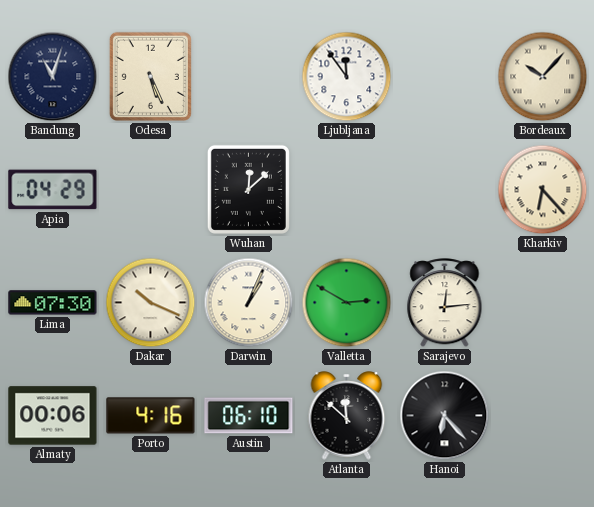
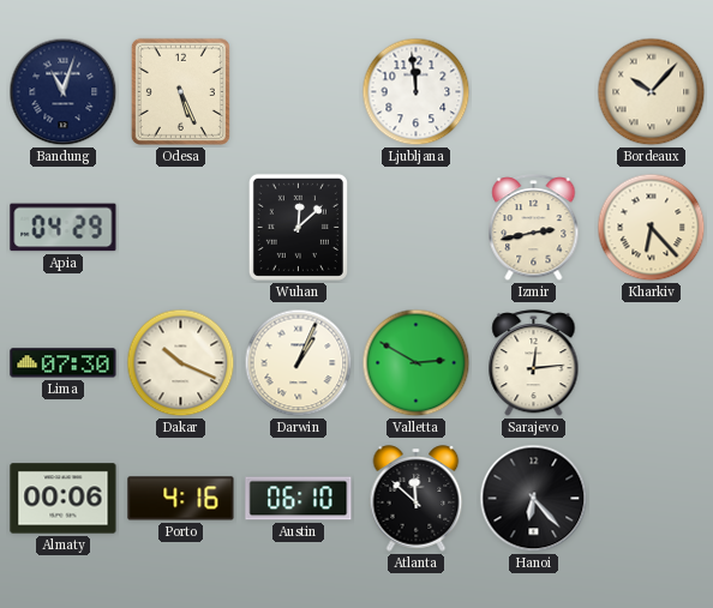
Ljubljana: 11:54 -> 11:59
Izmir: none -> 2:43
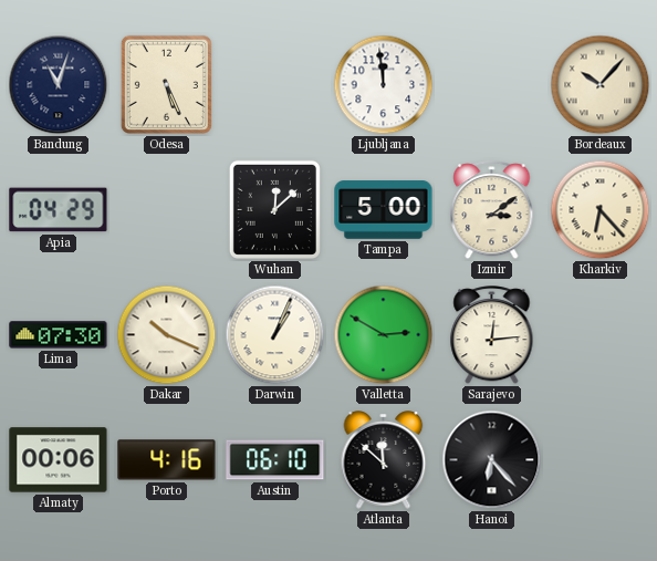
Tampa: none -> 5:00
Izmir: 2:43 -> 3:09
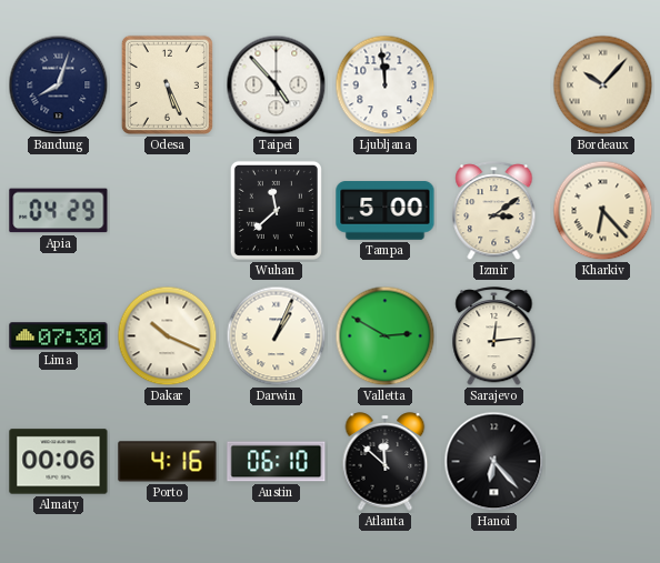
Bandung: 11:03 -> 8:03
Taipei: none -> 4:53
Wuhan: 12:08 -> 11:38
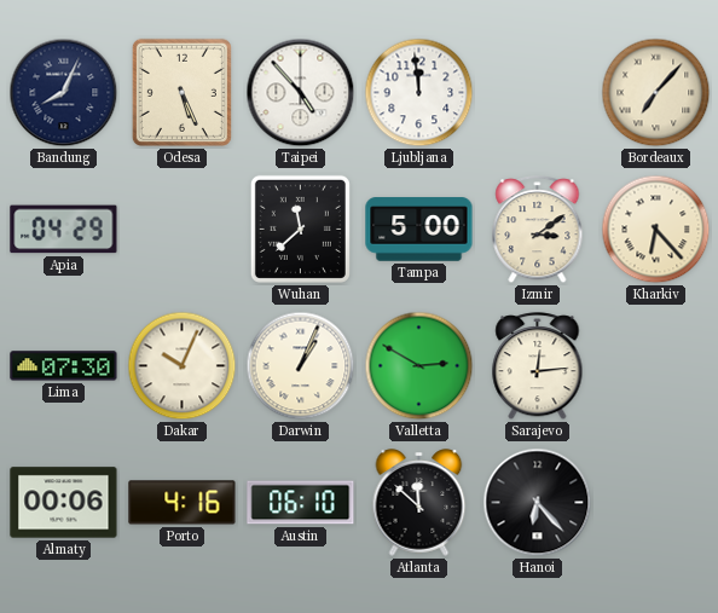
Bandung: 8:03 -> 8:04
Bordeaux: 10:07 -> 7:07
Dakar: 10:19 -> 10:04
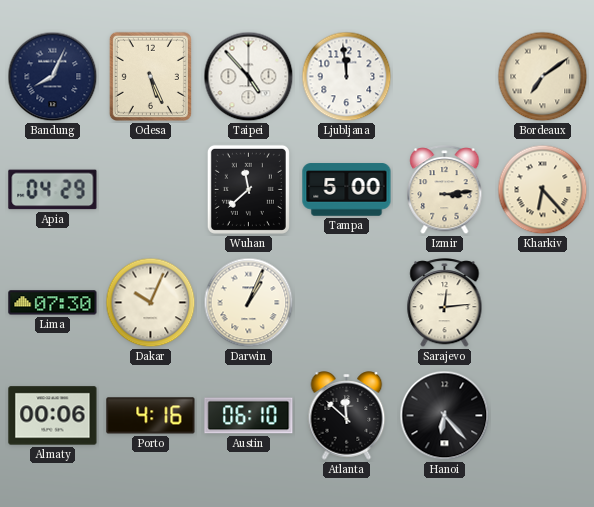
Bordeaux: 7:07 -> 7:09
Izmir: 3:09 -> 3:14
Valletta: 2:50 -> none
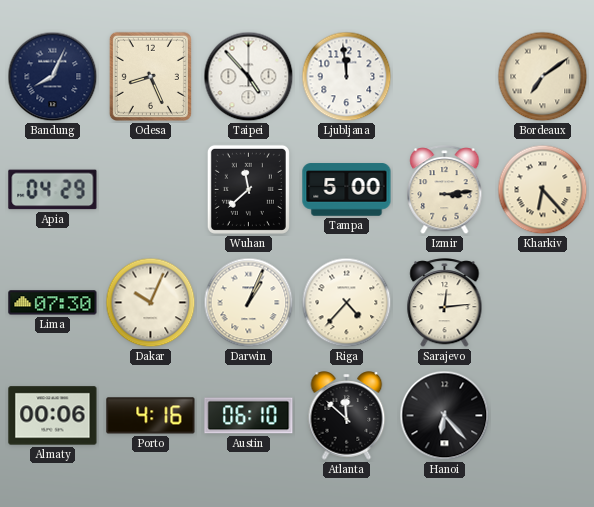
Odesa: 5:26 -> 8:26
Riga: none -> 4:37
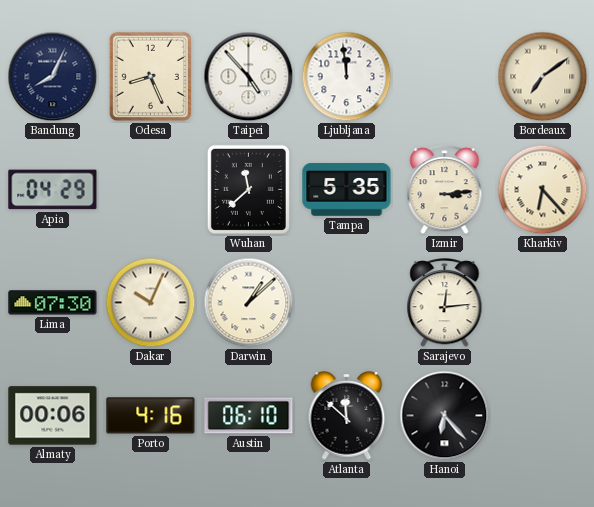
Tampa: 5:00 -> 5:35
Darwin: 1:04 -> 1:08
Riga: 4:37 -> none
